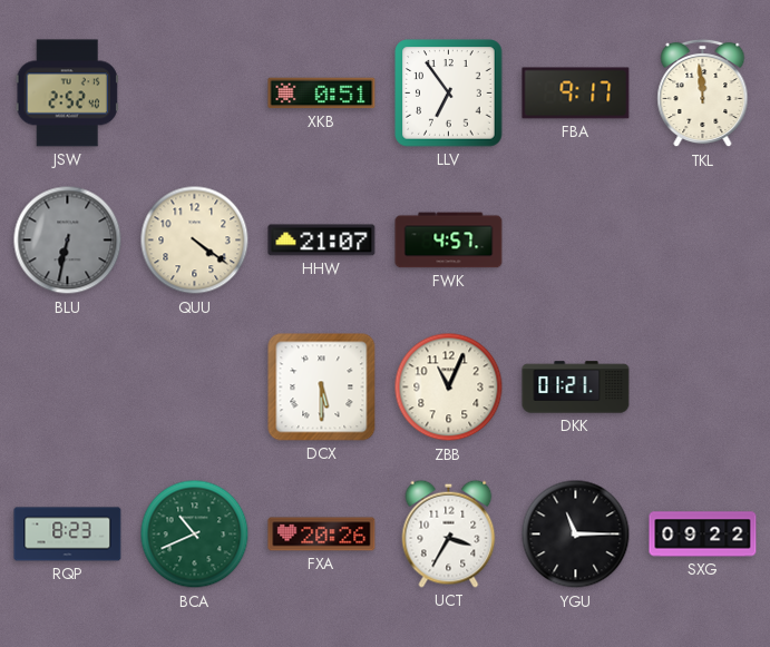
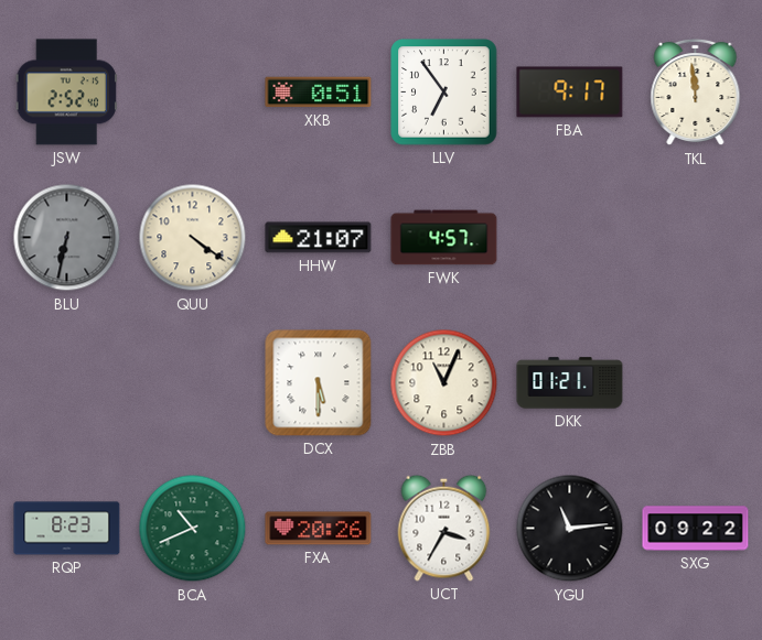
YGU: 11:15 -> 11:14
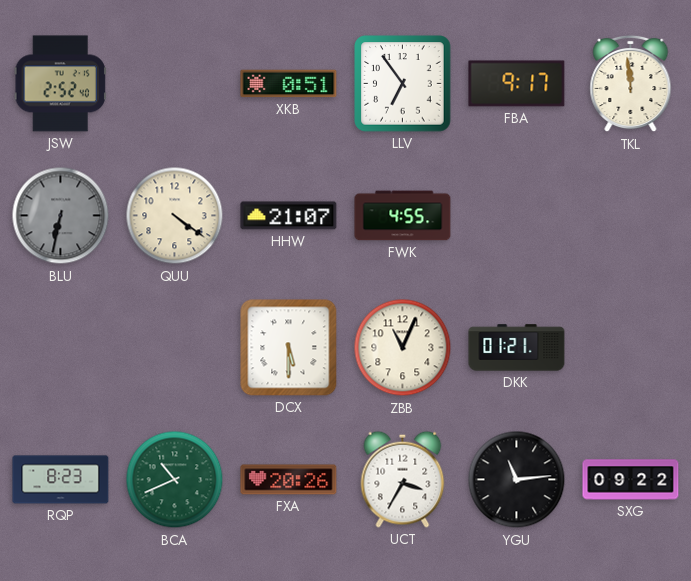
FWK: 4:57 -> 4:55
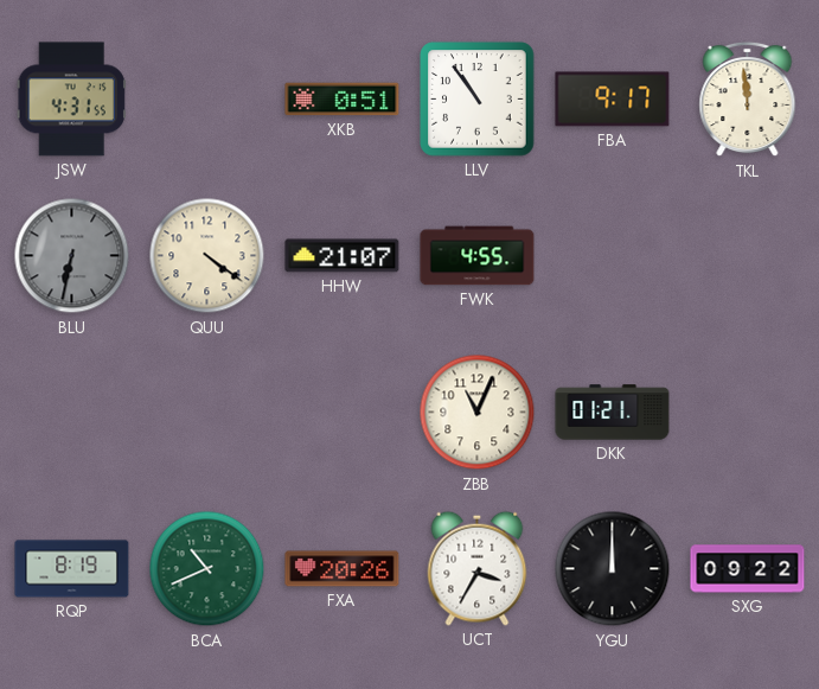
JSW: 2:52 -> 4:31
LLV: 6:54 -> 10:54
DCX: 5:30 -> none
RQP: 8:23 -> 8:19
YGU: 11:14 -> 12:00
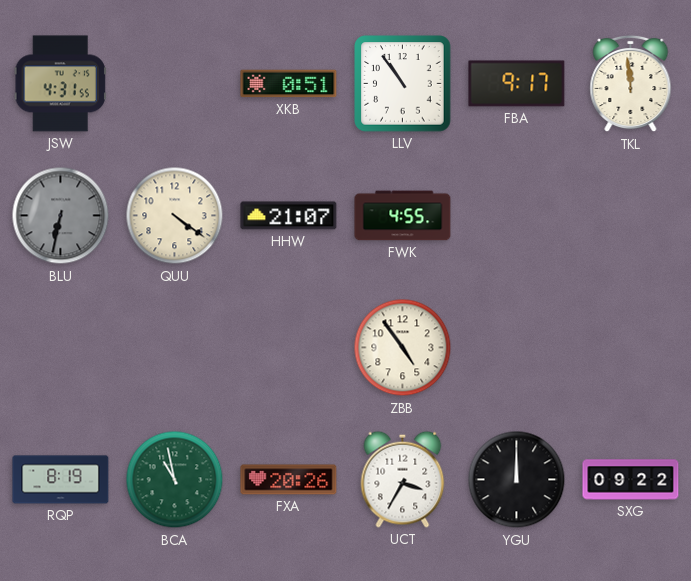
ZBB: 11:04 -> 4:54
DKK: 01:21 -> none
BCA: 10:41 -> 10:58
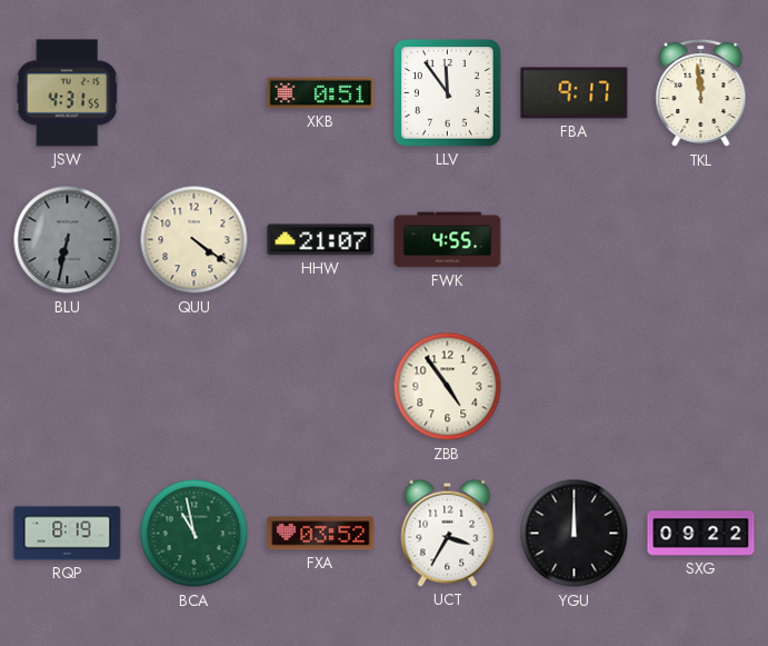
LLV: 10:54 -> 11:54
FXA: 20:26 -> 03:52
